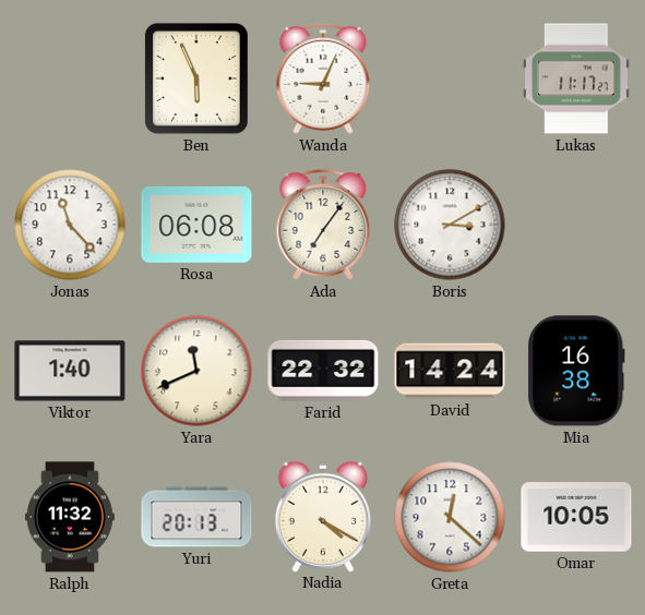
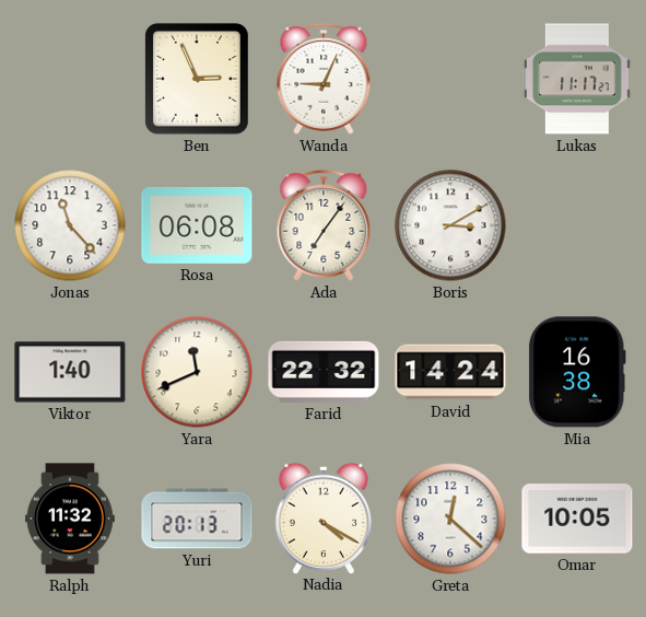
Ben: 5:56 -> 2:56
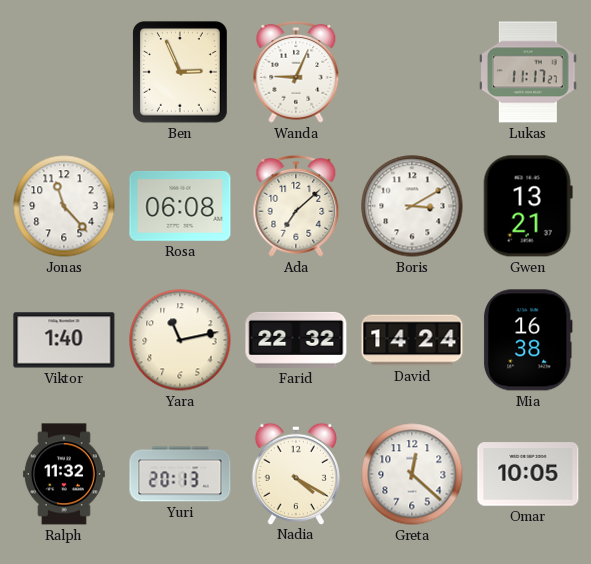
Ada: 7:06 -> 7:08
Gwen: none -> 13:21
Yara: 11:41 -> 11:13
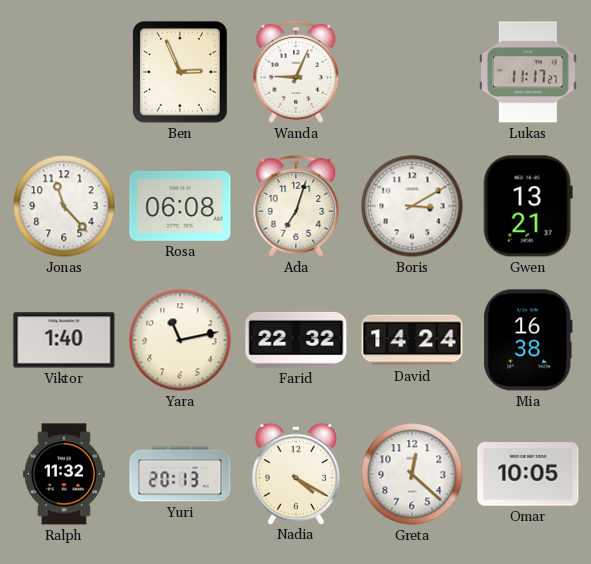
Ada: 7:08 -> 7:03
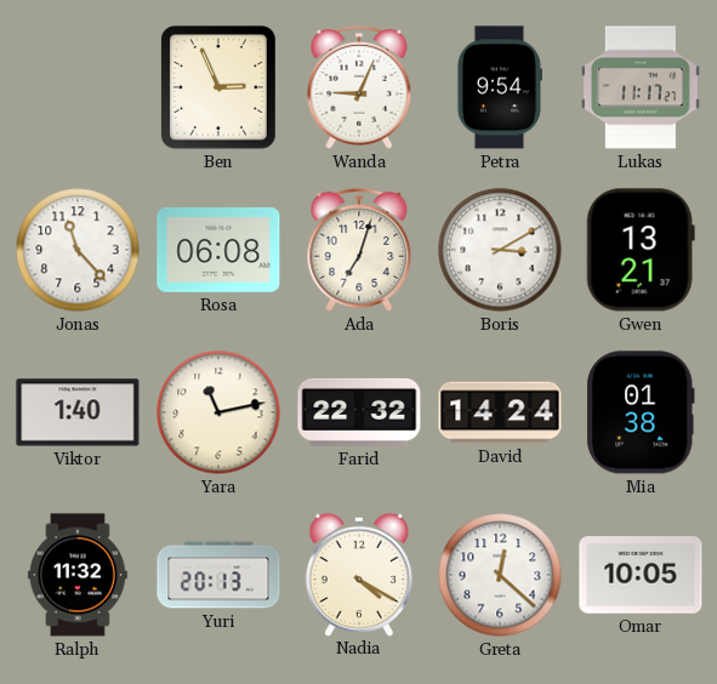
Petra: none -> 9:54
Mia: 16:38 -> 01:38
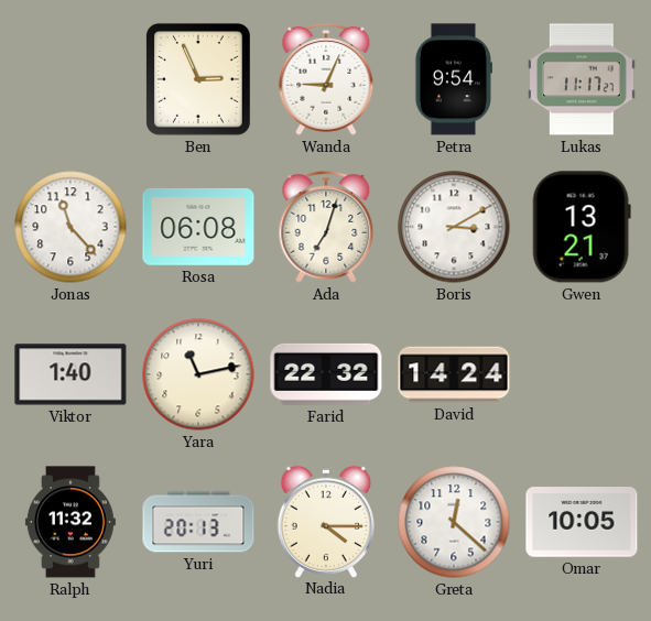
Mia: 01:38 -> none
Nadia: 4:20 -> 4:15
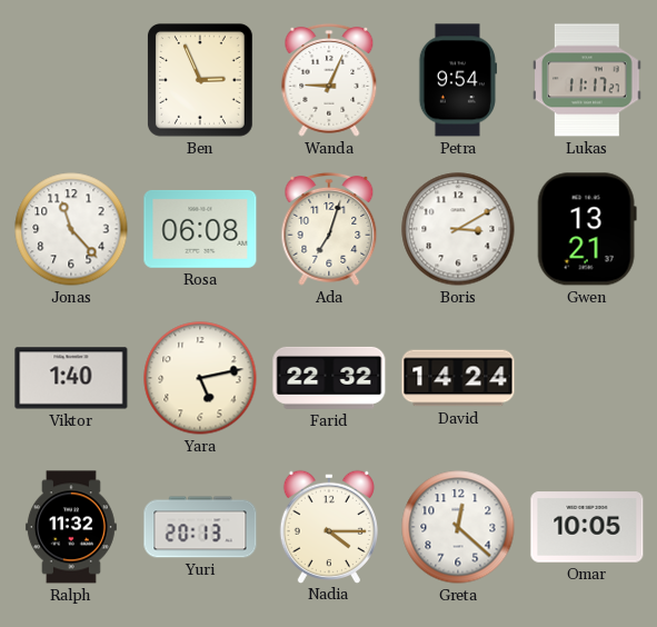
Yara: 11:13 -> 5:13
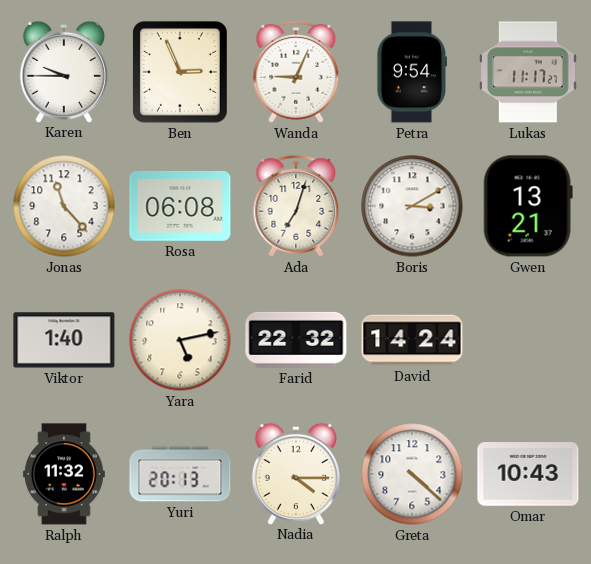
Karen: none -> 9:45
Greta: 12:22 -> 4:22
Omar: 10:05 -> 10:43
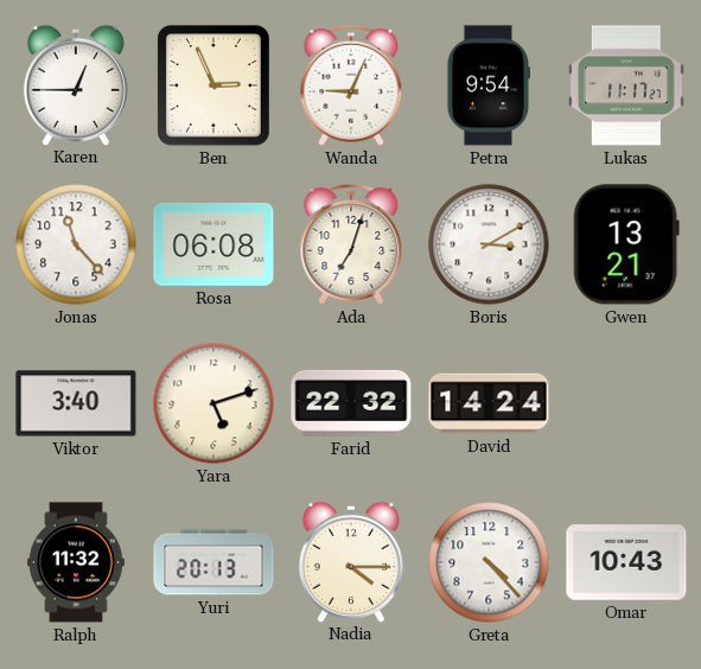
Karen: 9:45 -> 12:45
Viktor: 1:40 -> 3:40
Yara: 5:13 -> 5:12
Greta: 4:22 -> 4:23
